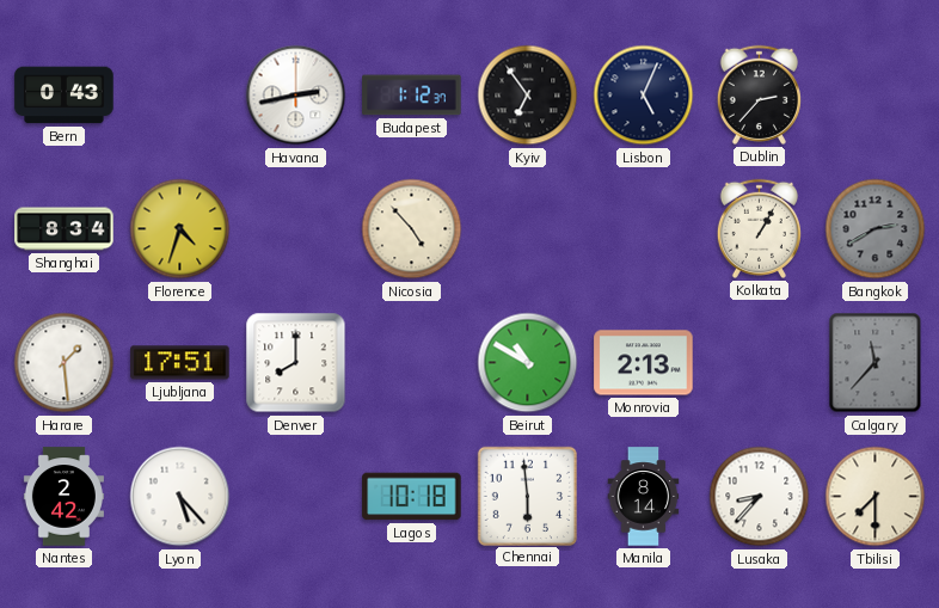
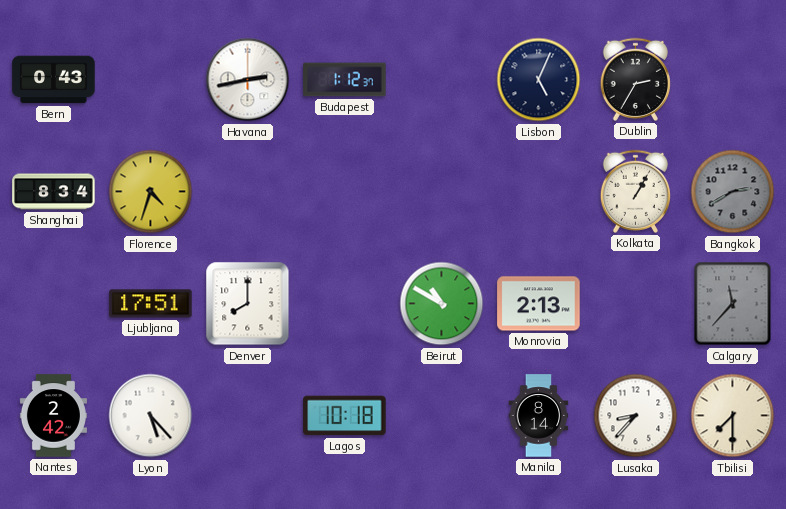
Kyiv: 6:54 -> none
Dublin: 2:37 -> 2:35
Nicosia: 4:53 -> none
Harare: 1:29 -> none
Chennai: 5:59 -> none
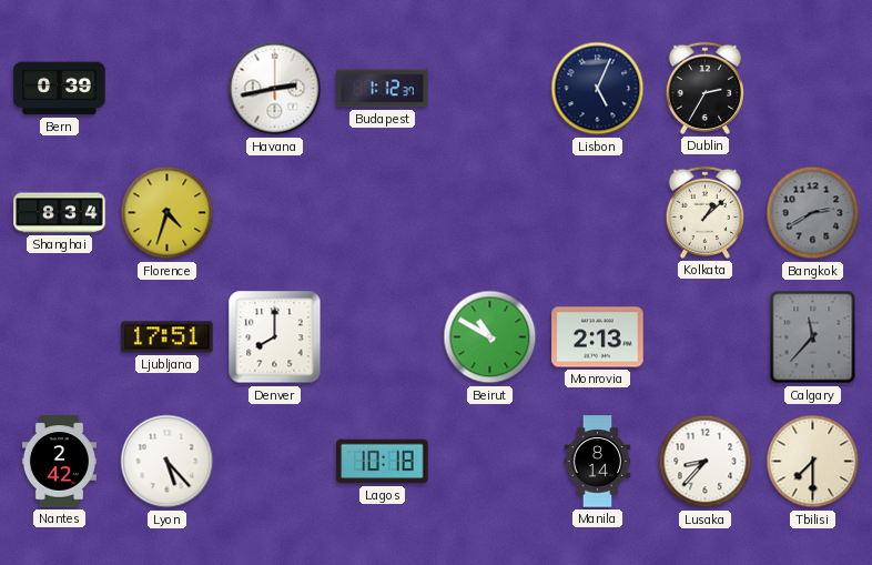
Bern: 0:43 -> 0:39
Kolkata: 1:05 -> 1:08
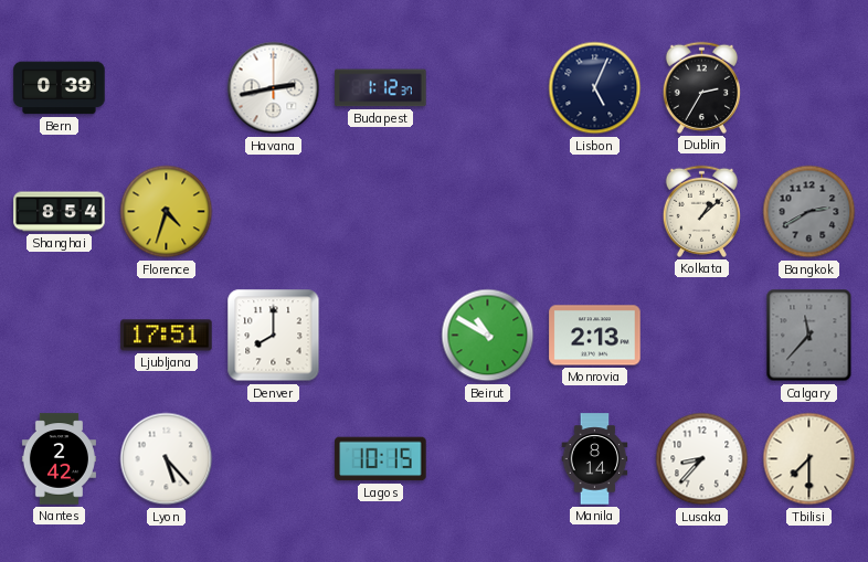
Shanghai: 8:34 -> 8:54
Lagos: 10:18 -> 10:15
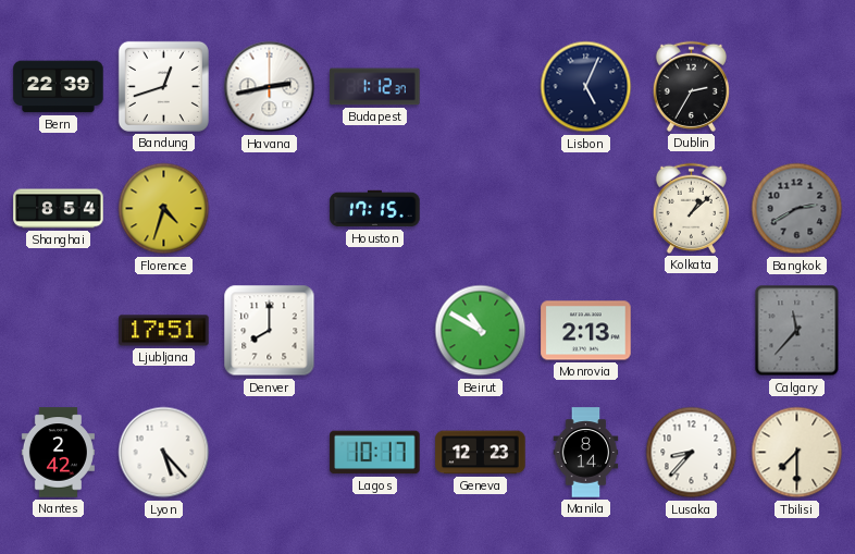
Bern: 0:39 -> 22:39
Bandung: none -> 12:42
Houston: none -> 17:15
Lagos: 10:15 -> 10:17
Geneva: none -> 12:23
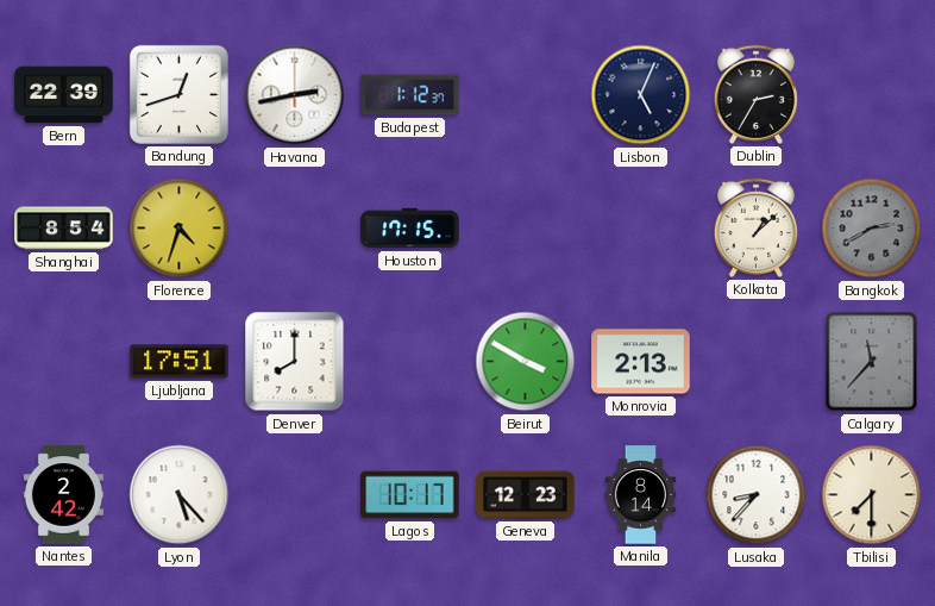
Beirut: 10:50 -> 3:50
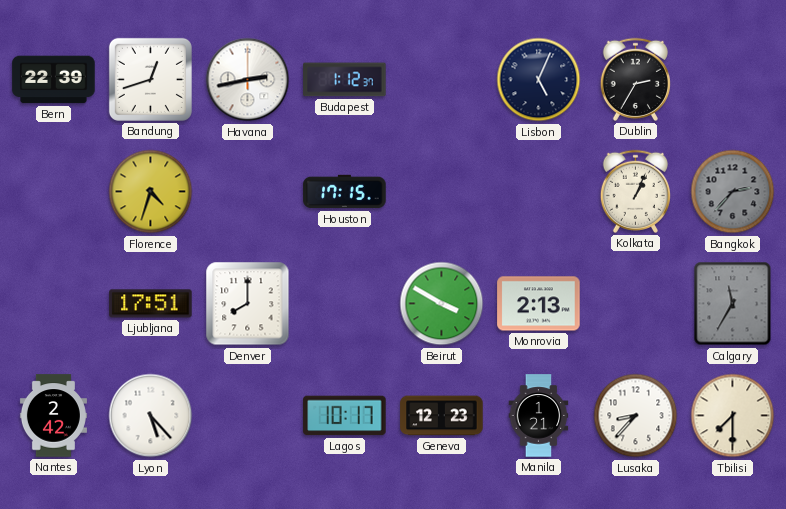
Shanghai: 8:54 -> none
Kolkata: 1:08 -> 1:04
Bangkok: 2:40 -> 2:37
Calgary: 11:37 -> 11:35
Manila: 8:14 -> 1:21
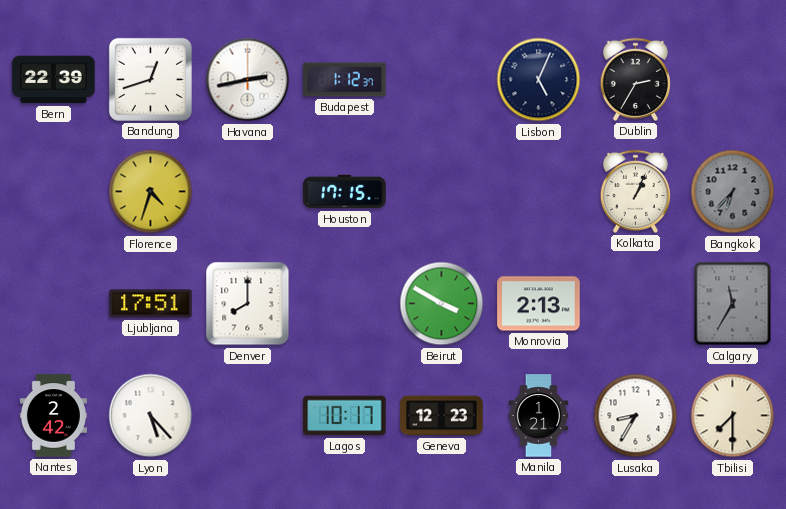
Bangkok: 2:37 -> 6:37
Lusaka: 8:37 -> 8:35
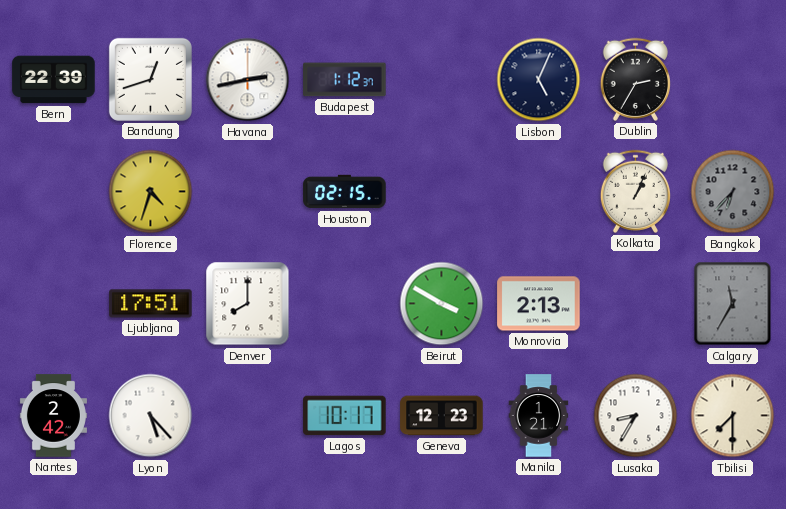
Houston: 17:15 -> 02:15
